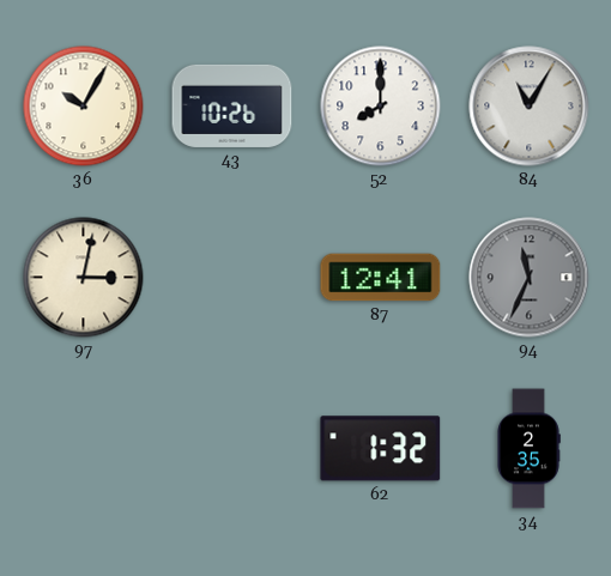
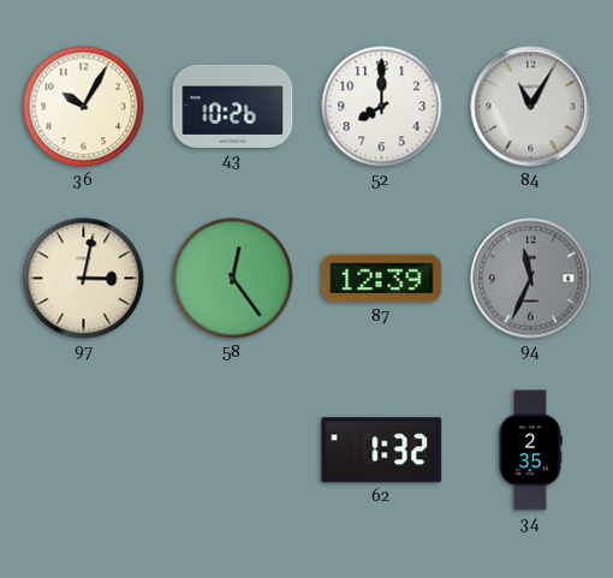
58: none -> 12:24
87: 12:41 -> 12:39
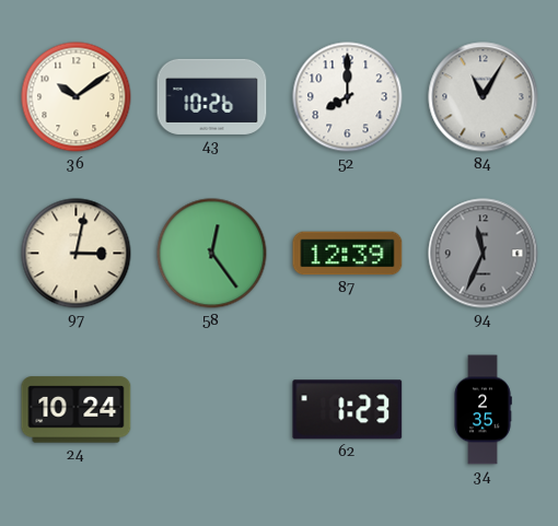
36: 10:05 -> 10:09
24: none -> 10:24
62: 1:32 -> 1:23
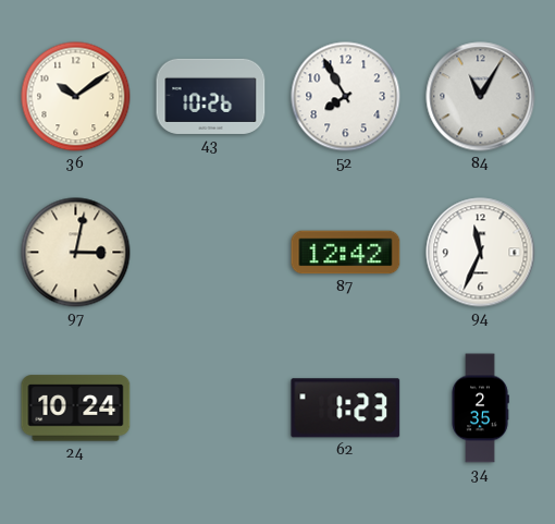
52: 8:00 -> 7:55
58: 12:24 -> none
87: 12:39 -> 12:42
94 dial: grey -> white
